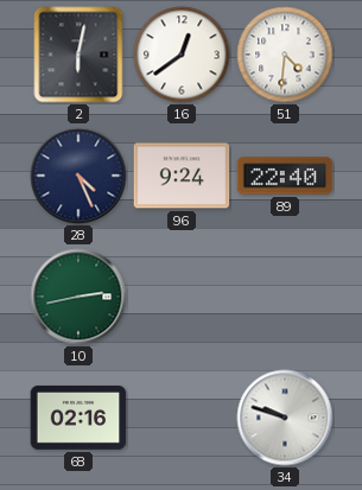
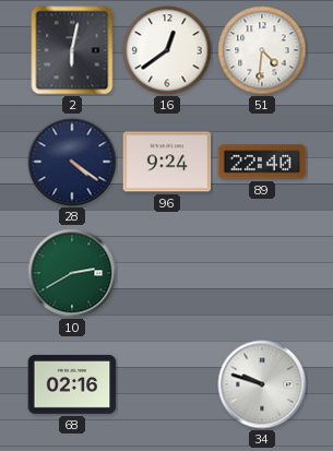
28: 4:26 -> 4:21
10: 2:43 -> 2:40
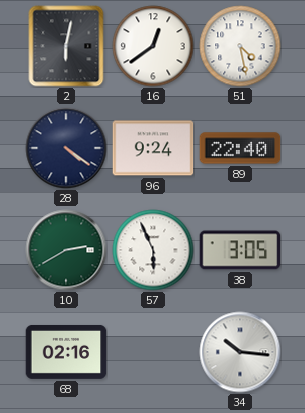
51: 4:31 -> 4:28
57: none -> 5:56
38: none -> 3:05
34: 9:48 -> 10:16
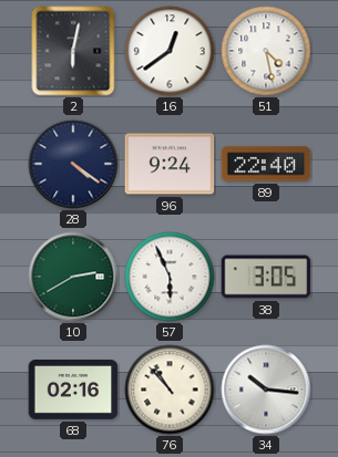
76: none -> 10:53
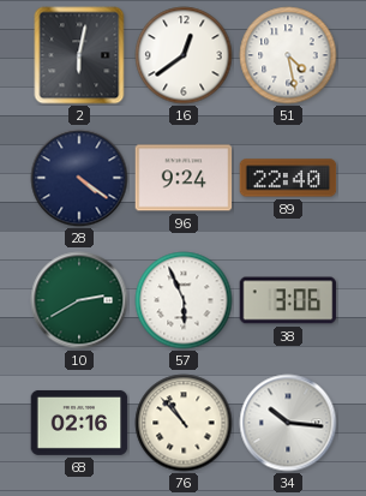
38: 3:05 -> 3:06
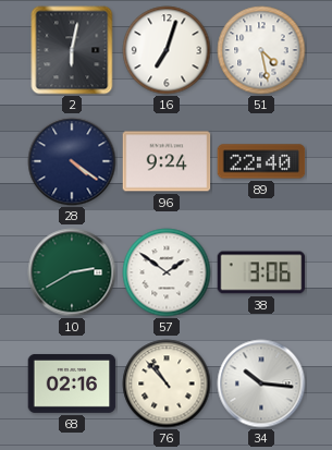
16: 12:39 -> 7:03
57: 5:56 -> 1:51
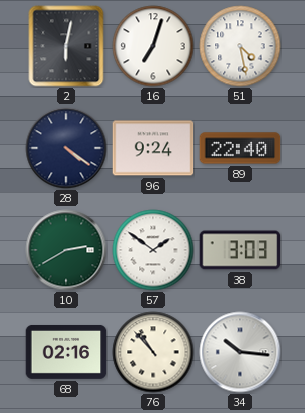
38: 3:06 -> 3:03
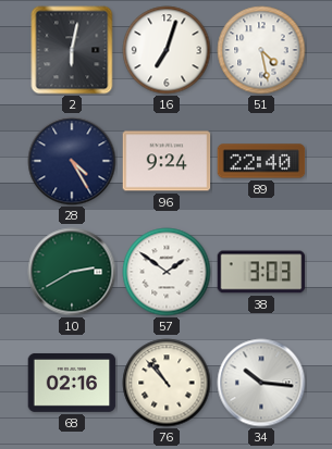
28: 4:21 -> 4:25
